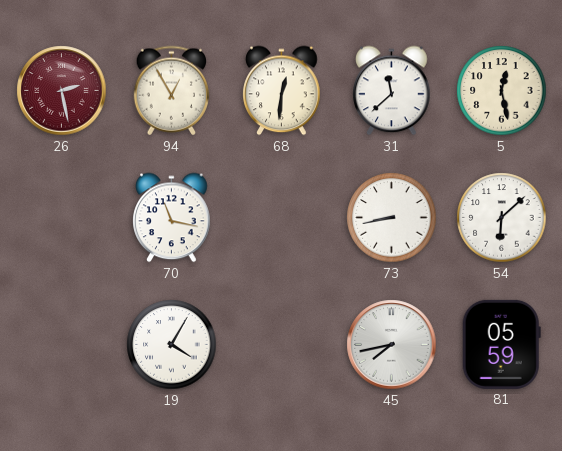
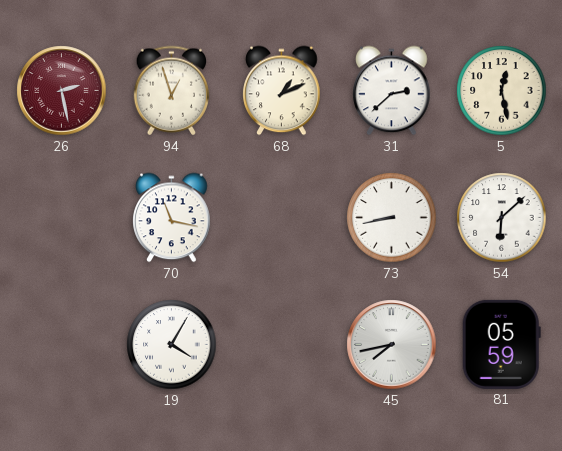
94: 12:55 -> 12:57
68: 12:31 -> 1:11
31: 11:38 -> 2:38
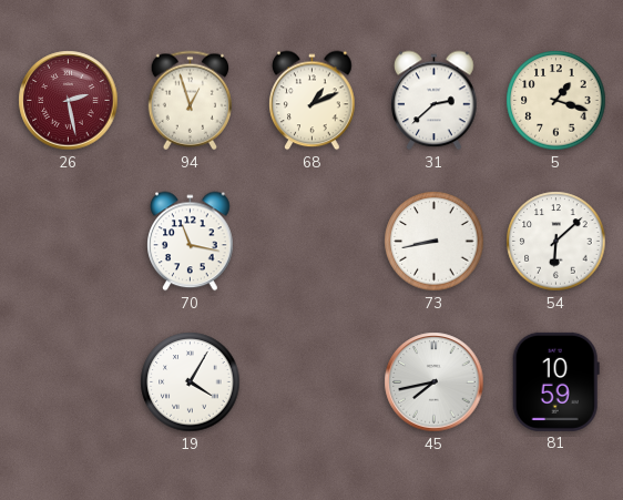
5: 12:28 -> 1:18
81: 05:59 -> 10:59
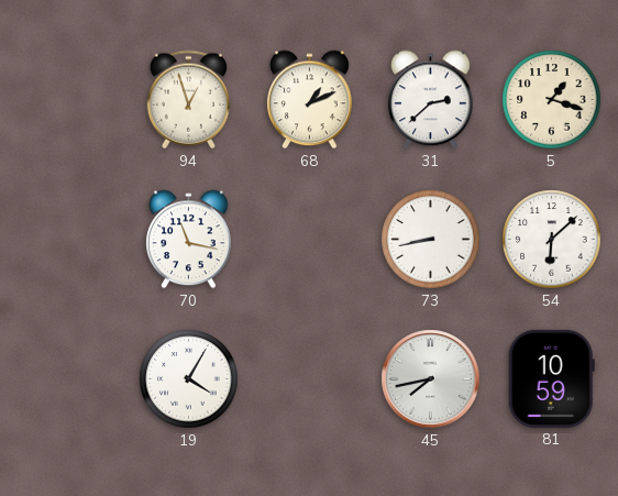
26: 2:28 -> none
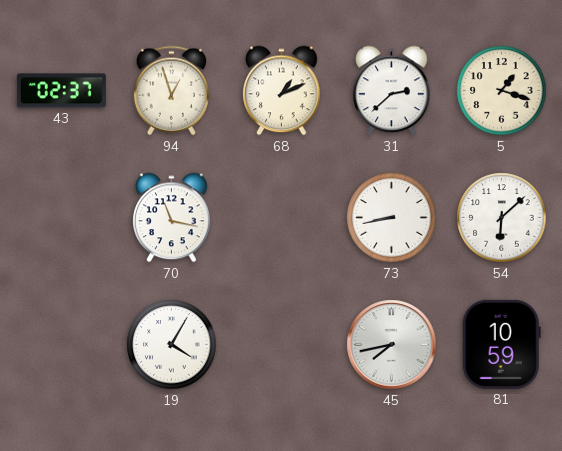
43: none -> 02:37
